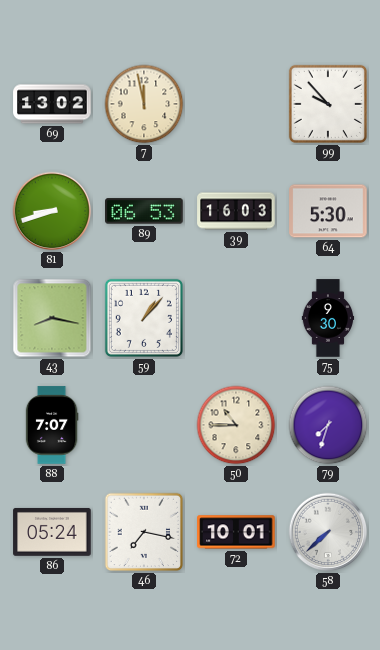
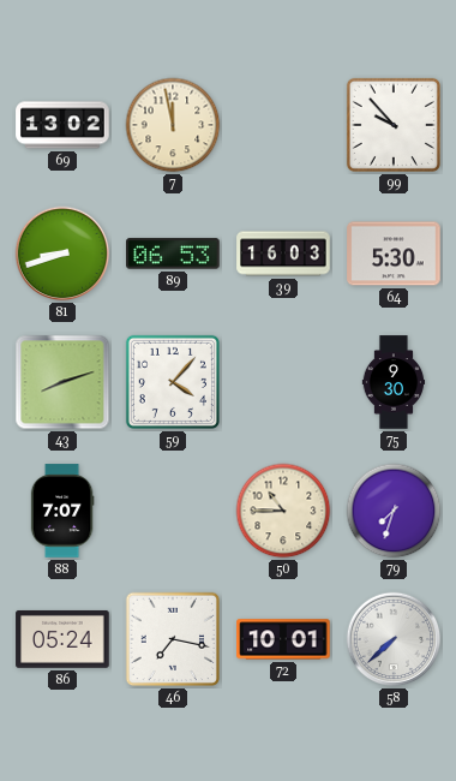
43: 8:17 -> 8:12
59: 1:07 -> 4:07
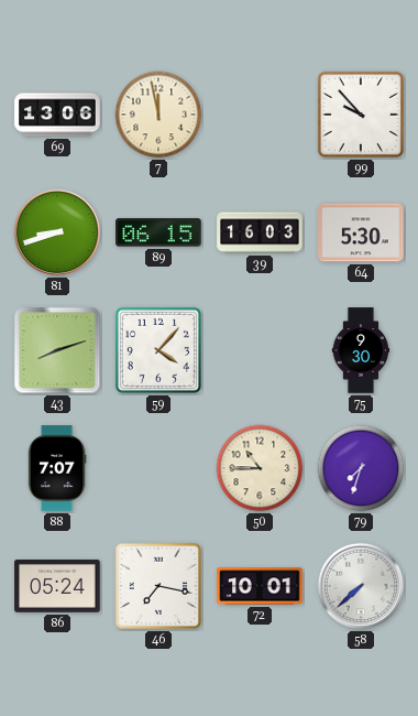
69: 13:02 -> 13:06
89: 06:53 -> 06:15
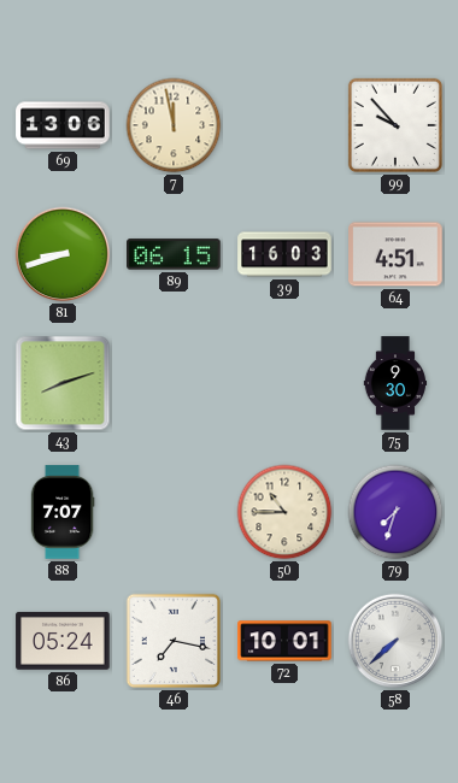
64: 5:30 -> 4:51
59: 4:07 -> none
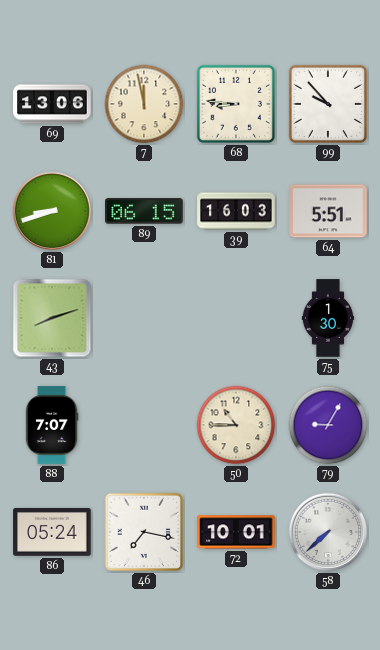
68: none -> 8:46
64: 4:51 -> 5:51
75: 9:30 -> 1:30
79: 7:33 -> 9:05
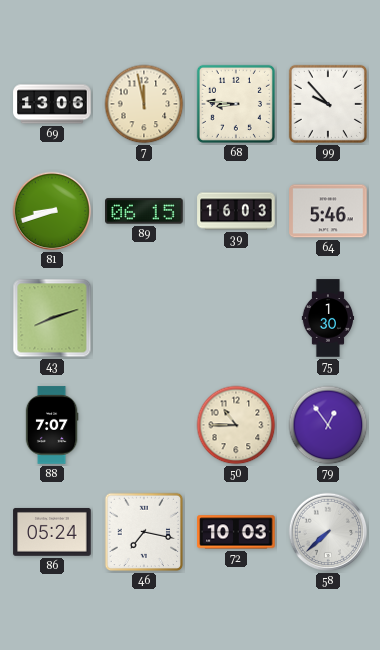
64: 5:51 -> 5:46
79: 9:05 -> 12:54
72: 10:01 -> 10:03
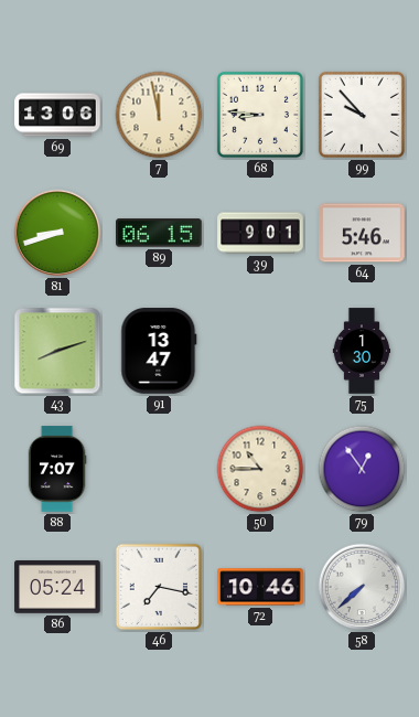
39: 16:03 -> 9:01
91: none -> 13:47
72: 10:03 -> 10:46
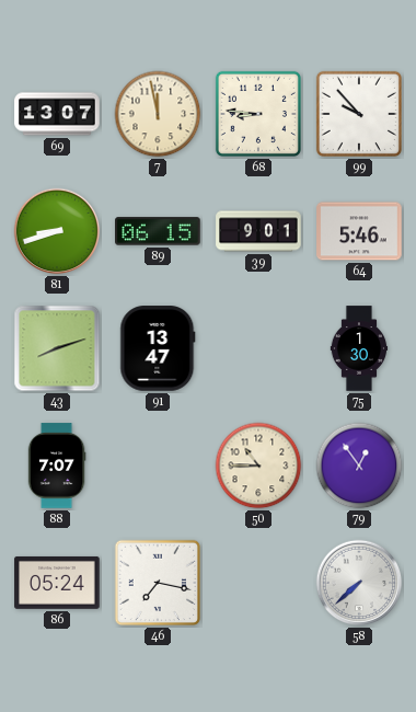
69: 13:06 -> 13:07
72: 10:46 -> none
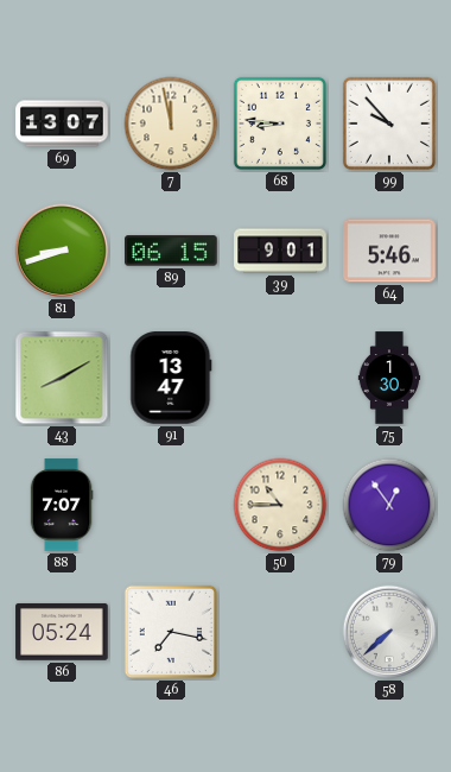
43: 8:12 -> 8:10
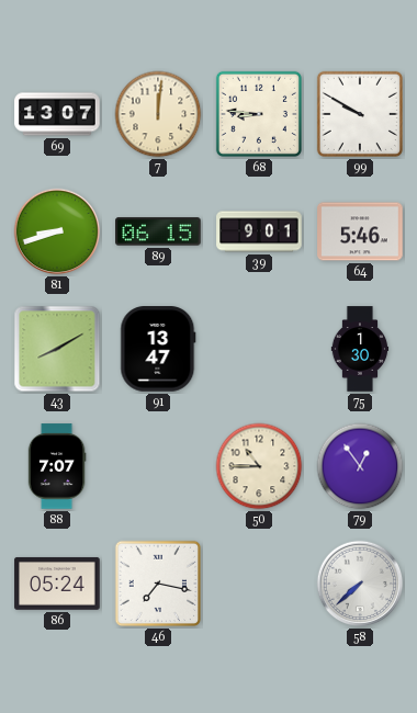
7: 11:58 -> 12:01
99: 9:53 -> 9:50
